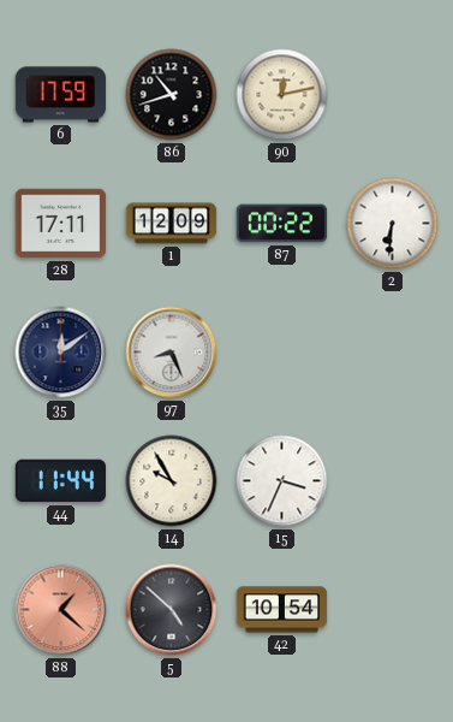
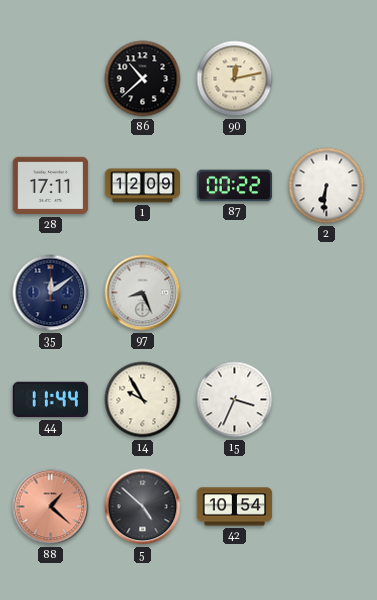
6: 17:59 -> none
86: 10:42 -> 10:38
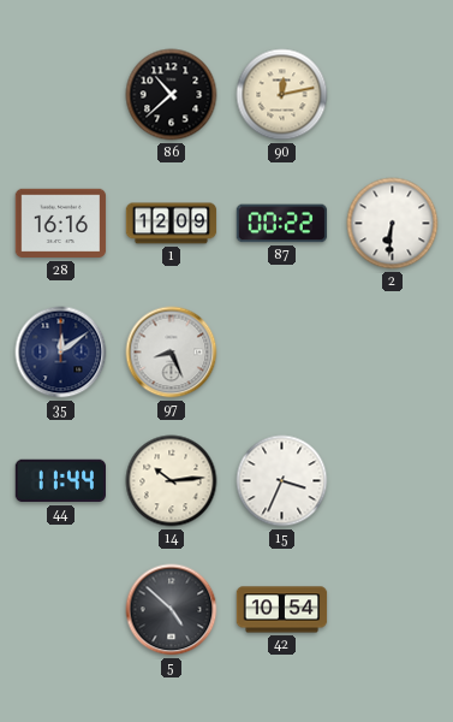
28: 17:11 -> 16:16
14: 9:55 -> 10:14
88: 1:22 -> none
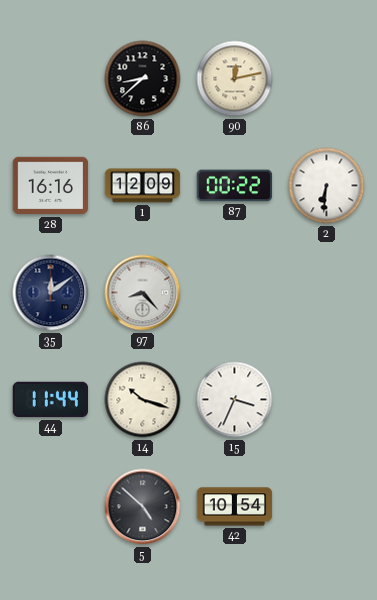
86: 10:38 -> 8:38
97: 8:26 -> 8:23
14: 10:14 -> 10:18
